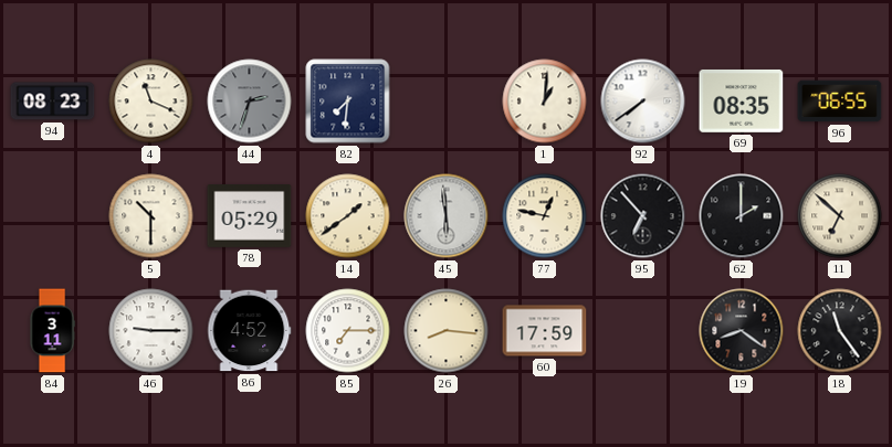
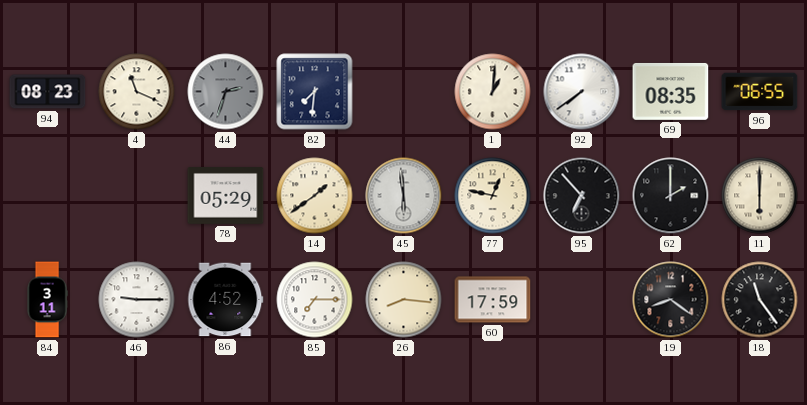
5: 10:30 -> none
11: 6:52 -> 6:00
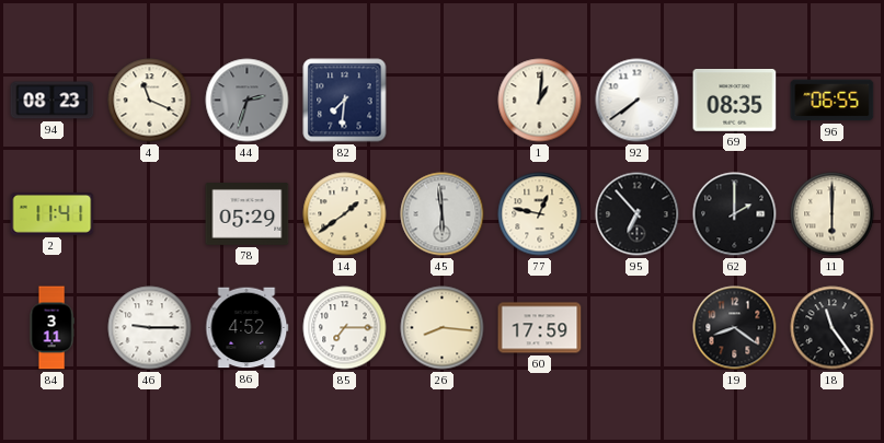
2: none -> 11:41
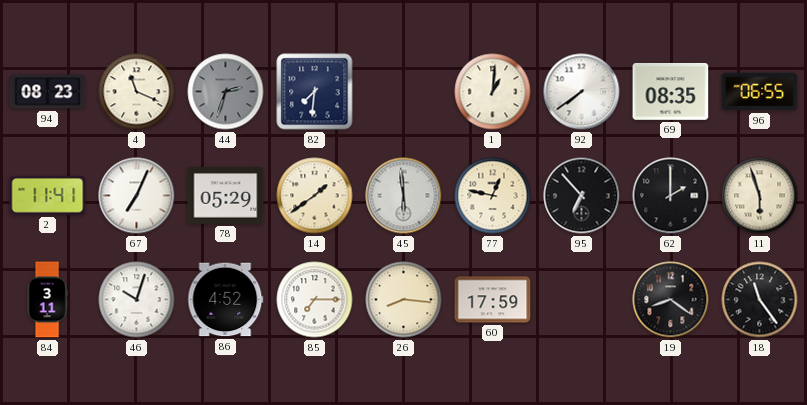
67: none -> 7:04
11: 6:00 -> 5:57
46: 9:15 -> 10:03
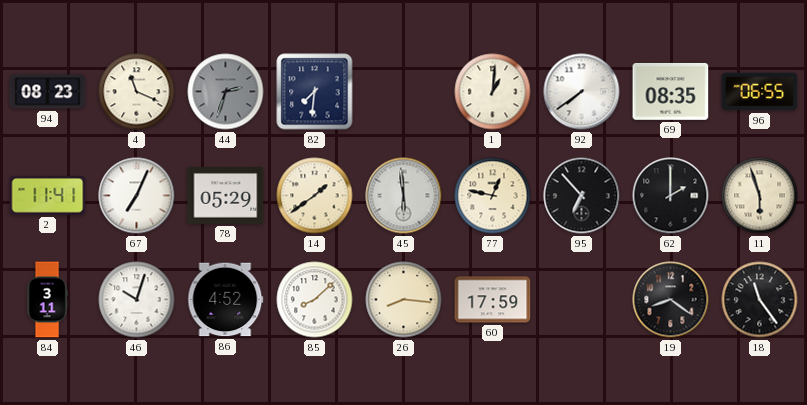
85: 7:15 -> 8:08
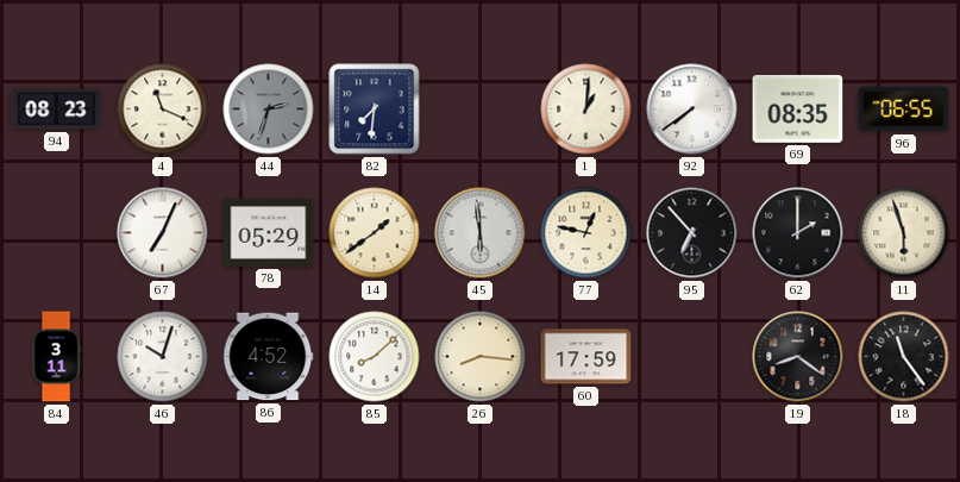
2: 11:41 -> none
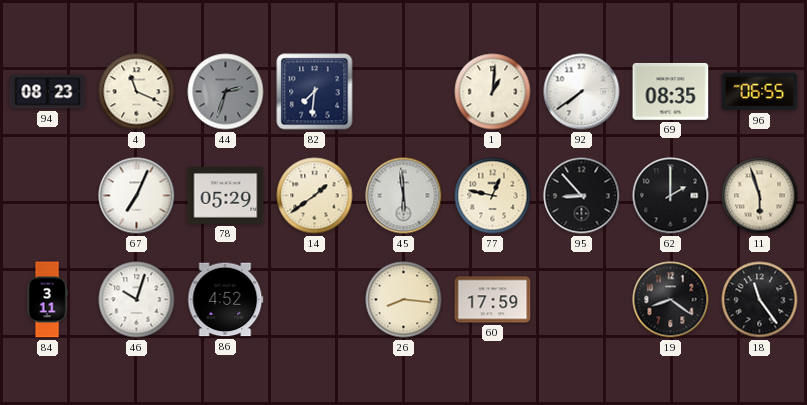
95: 6:53 -> 8:53
85: 8:08 -> none
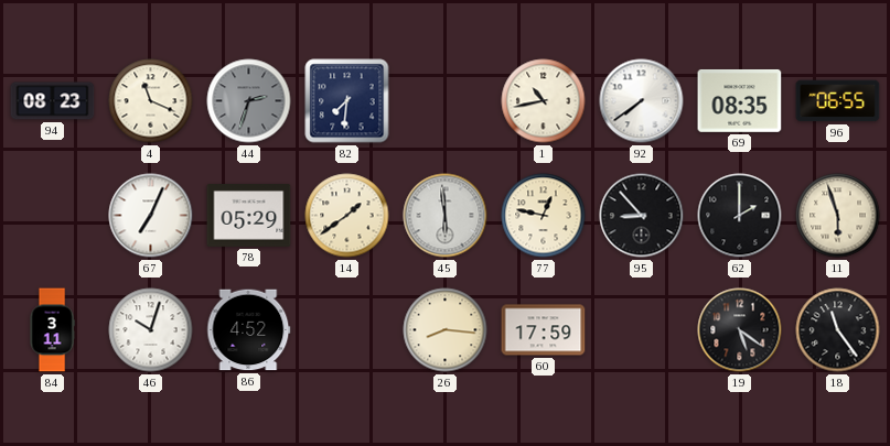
1: 1:01 -> 10:43
19: 8:21 -> 5:21
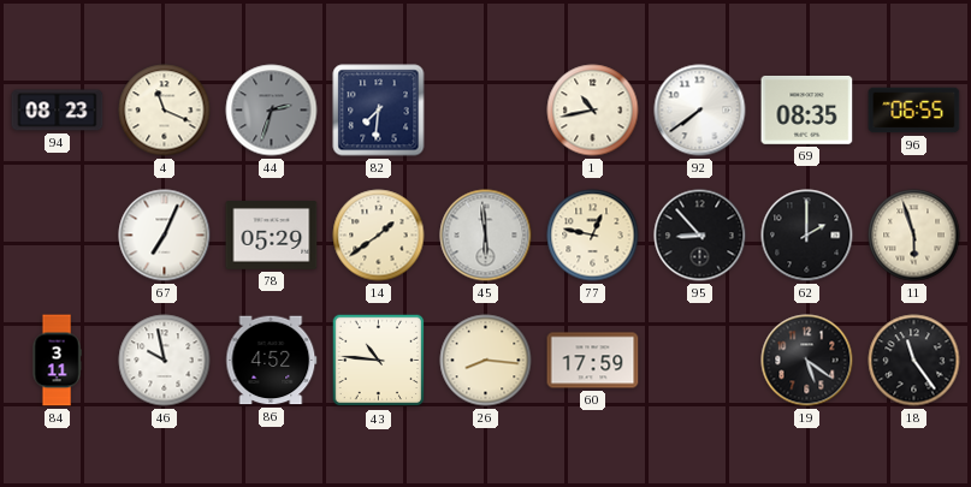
46: 10:03 -> 9:58
43: none -> 10:46
